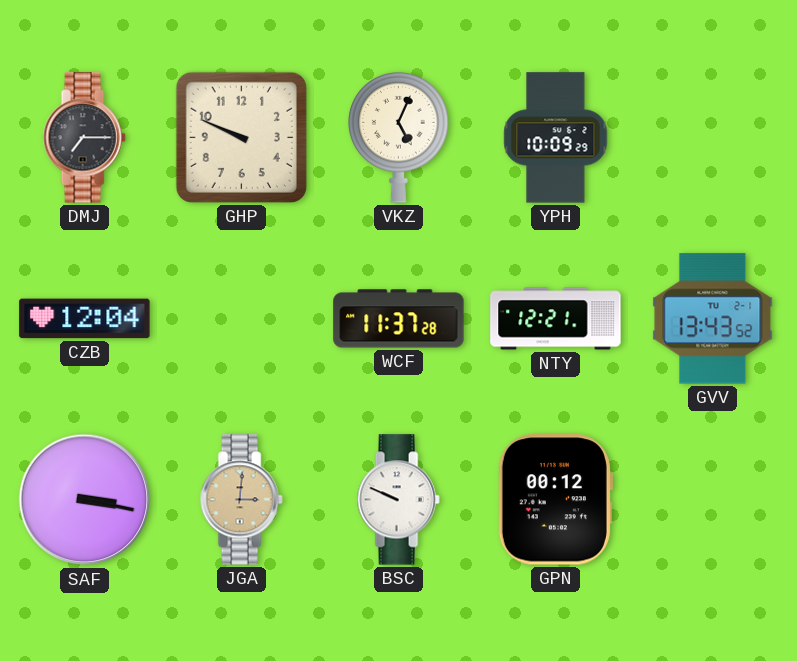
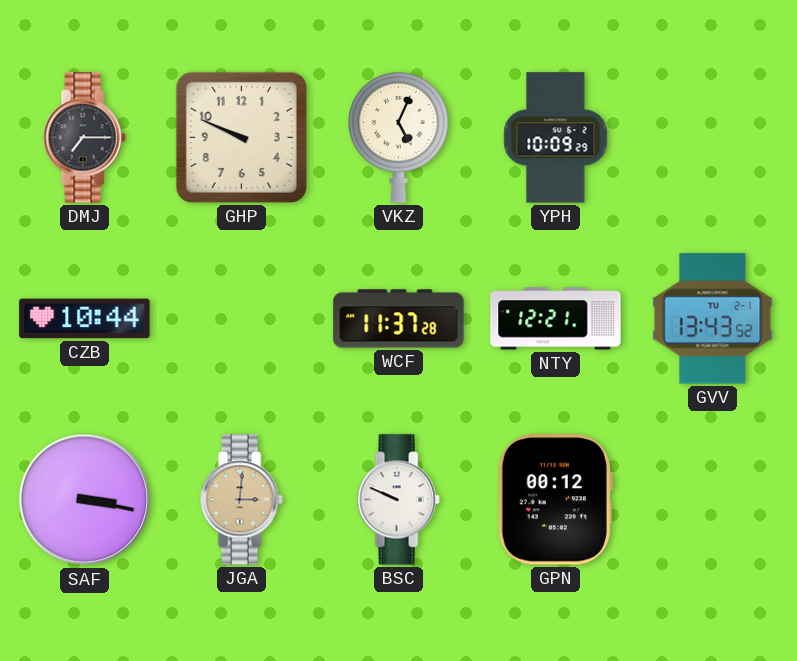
CZB: 12:04 -> 10:44
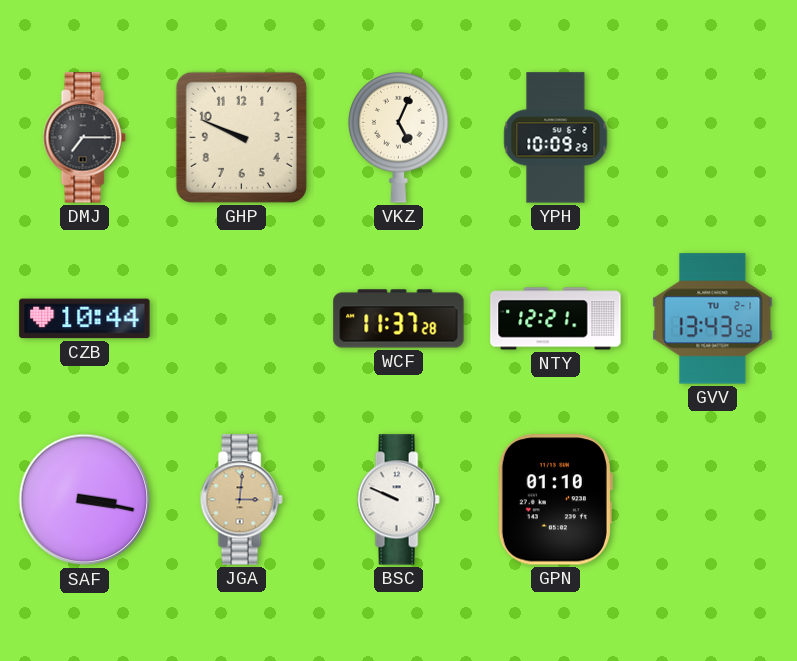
GPN: 00:12 -> 01:10
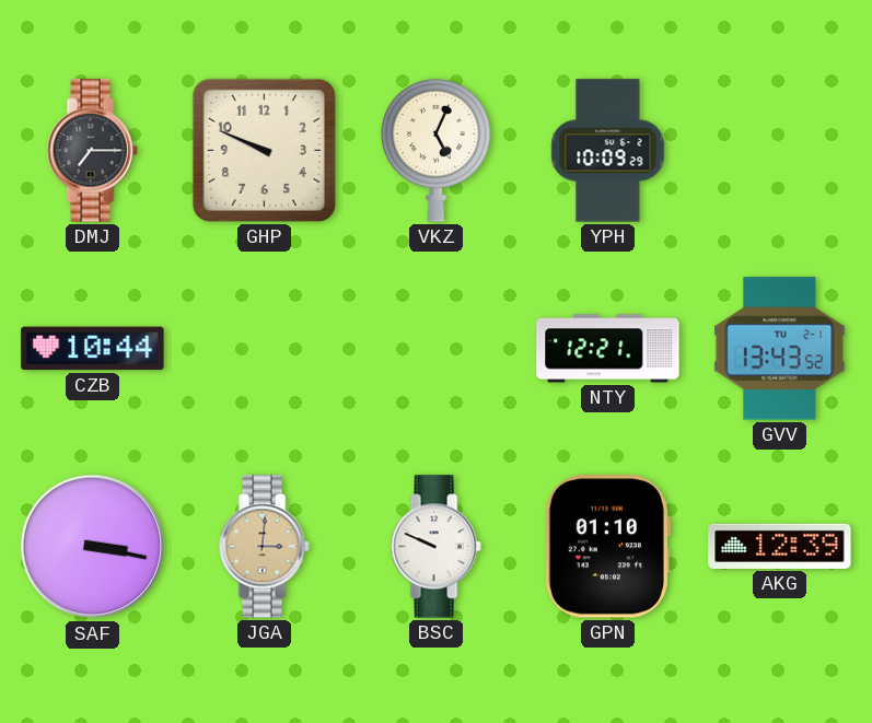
WCF: 11:37 -> none
AKG: none -> 12:39
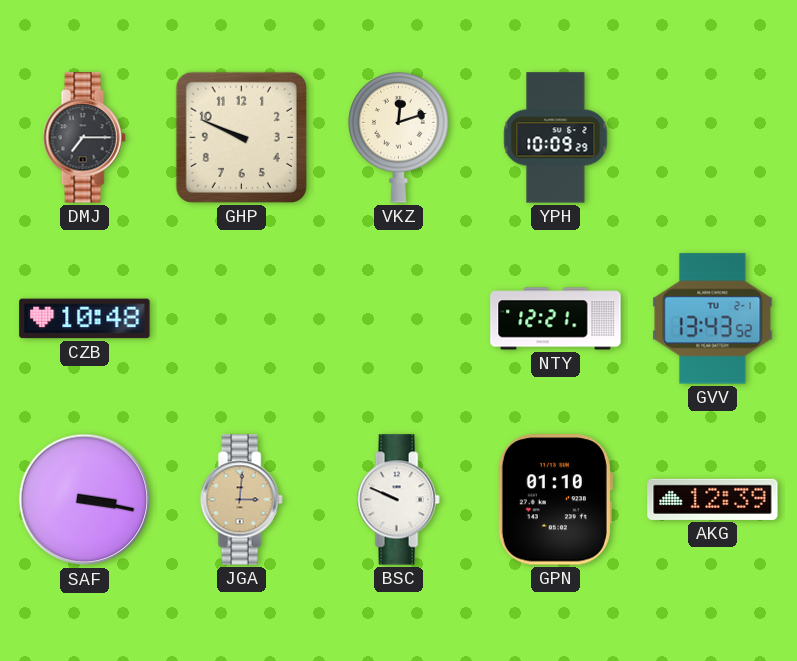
VKZ: 5:04 -> 12:12
CZB: 10:44 -> 10:48
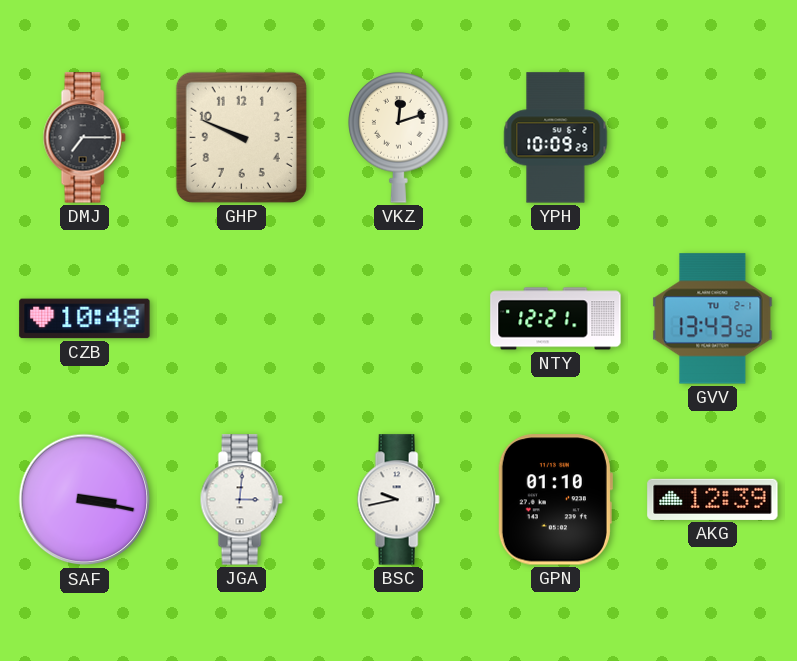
JGA dial: champagne -> white
BSC: 9:49 -> 9:43
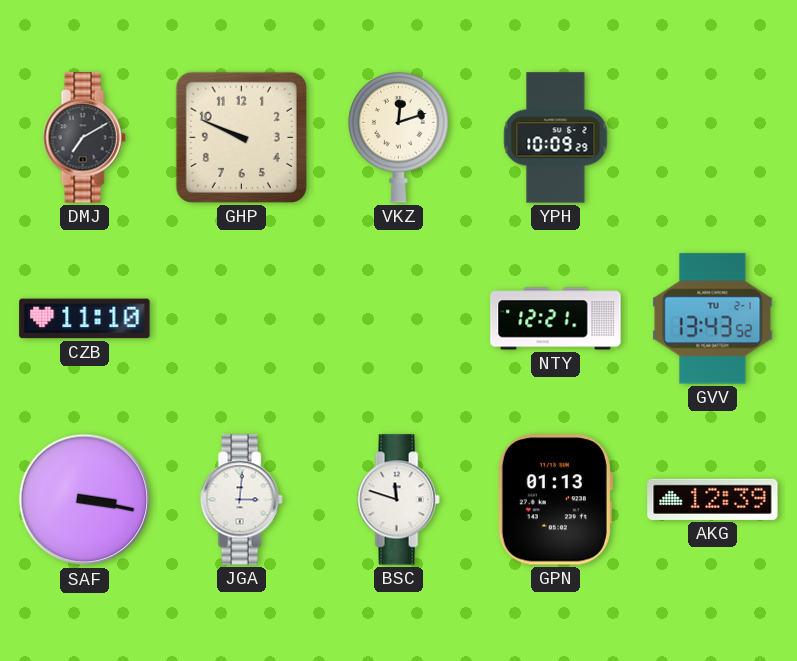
DMJ: 7:15 -> 7:10
CZB: 10:48 -> 11:10
BSC: 9:43 -> 11:48
GPN: 01:10 -> 01:13
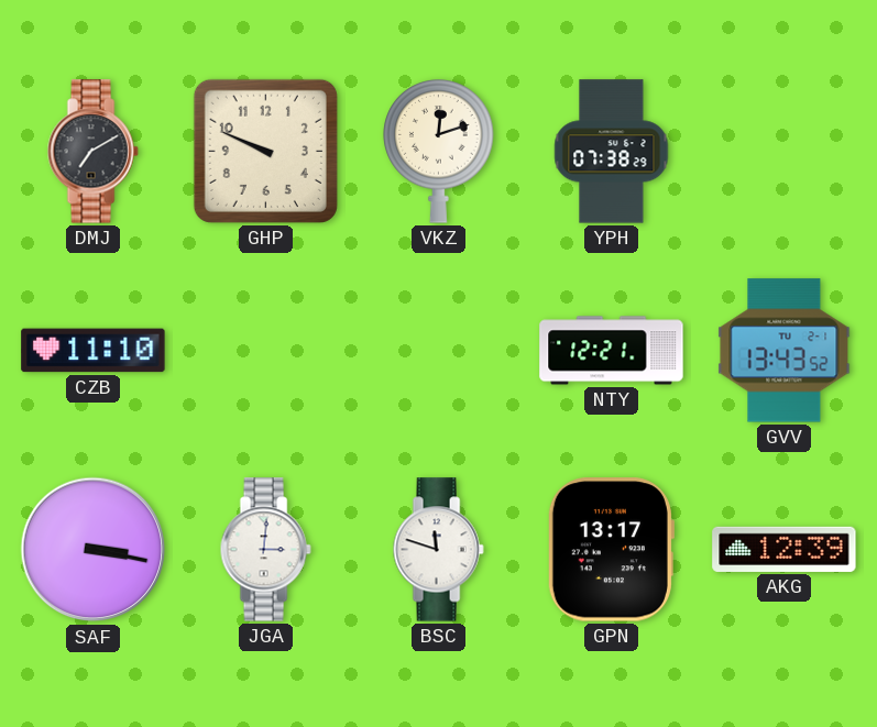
YPH: 10:09 -> 07:38
GPN: 01:13 -> 13:17
